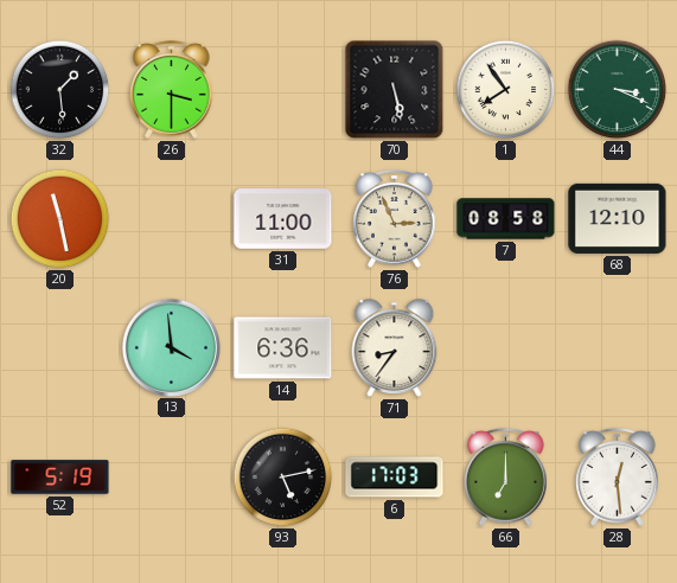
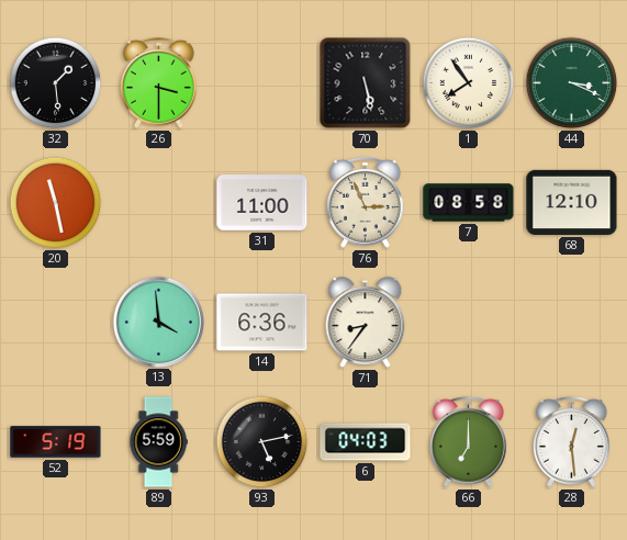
89: none -> 5:59
6: 17:03 -> 04:03
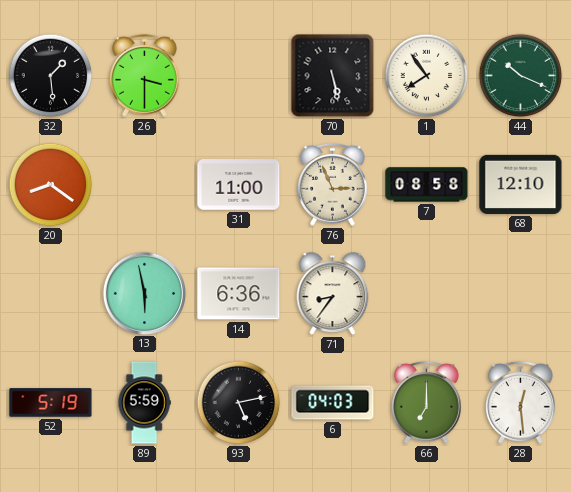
44: 3:19 -> 10:19
20: 11:28 -> 8:21
13: 3:59 -> 5:58
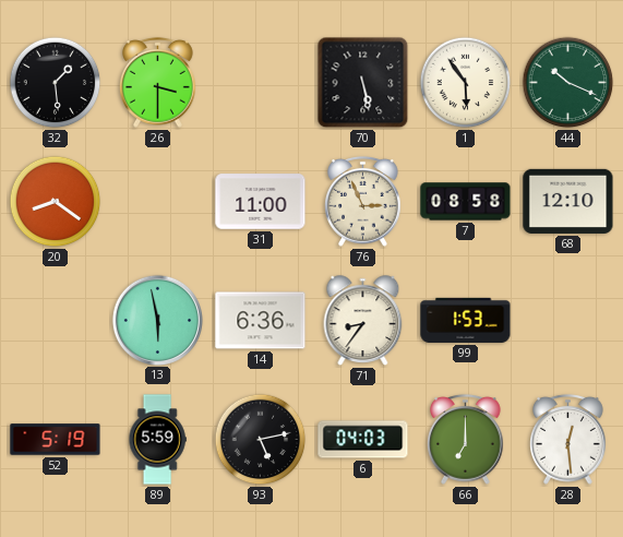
1: 7:54 -> 5:54
99: none -> 1:53
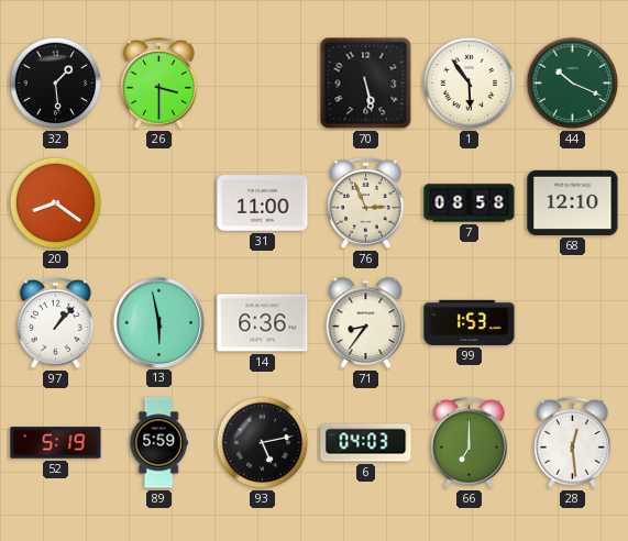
97: none -> 1:07
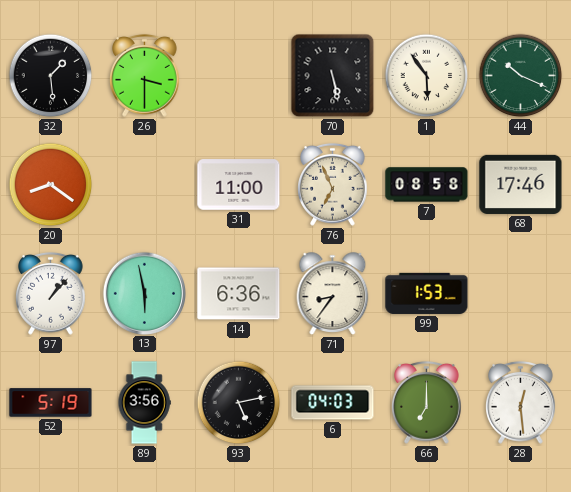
76: 2:56 -> 6:56
68: 12:10 -> 17:46
89: 5:59 -> 3:56
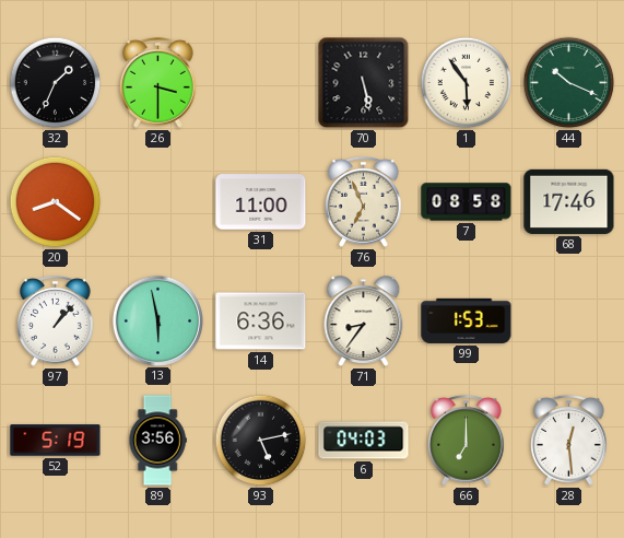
32: 1:29 -> 1:34
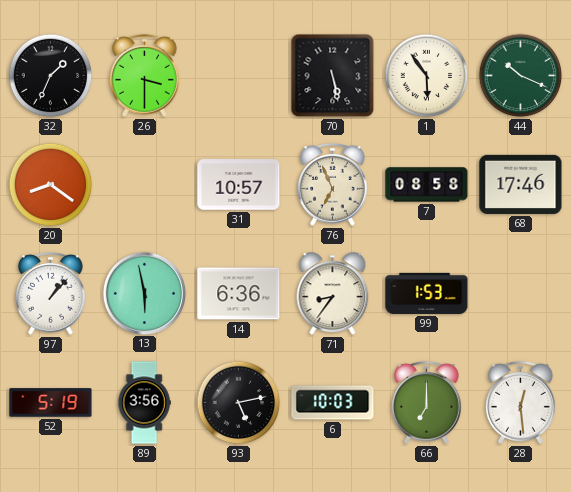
31: 11:00 -> 10:57
6: 04:03 -> 10:03
